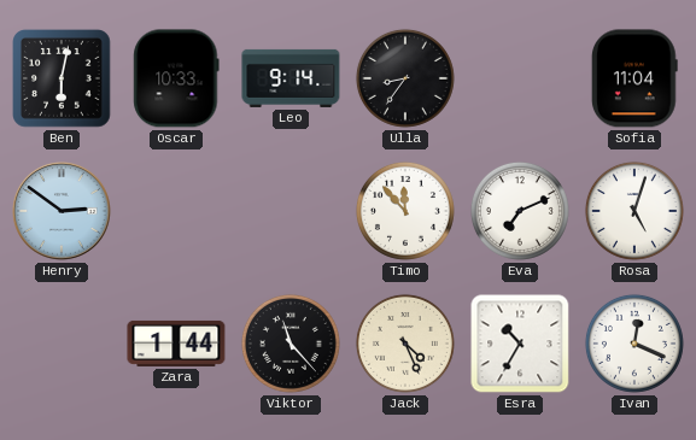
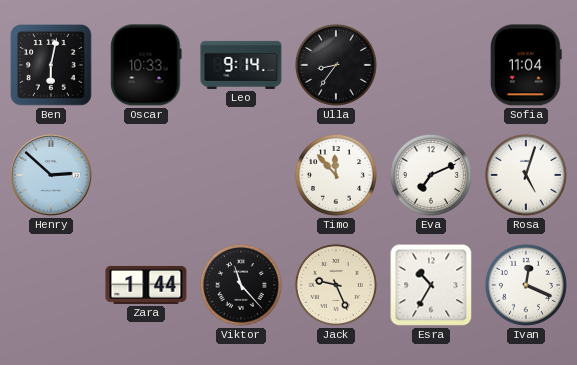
Henry: 2:51 -> 2:52
Jack: 4:26 -> 9:26
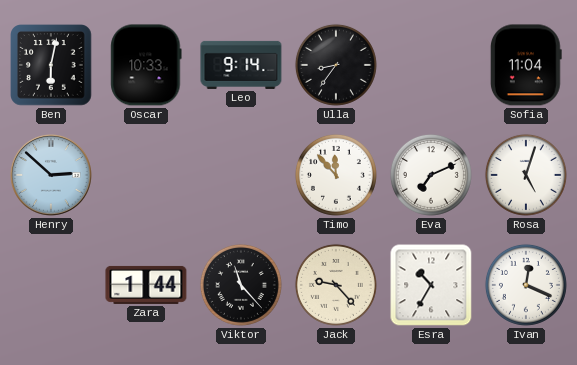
Jack: 9:26 -> 9:23
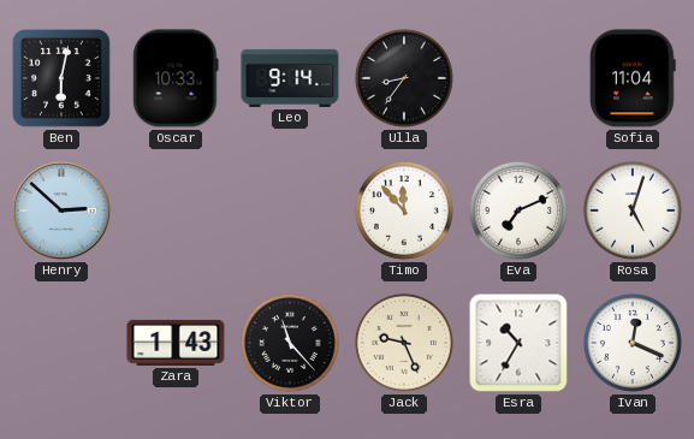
Zara: 1:44 -> 1:43
Jack: 9:23 -> 9:26
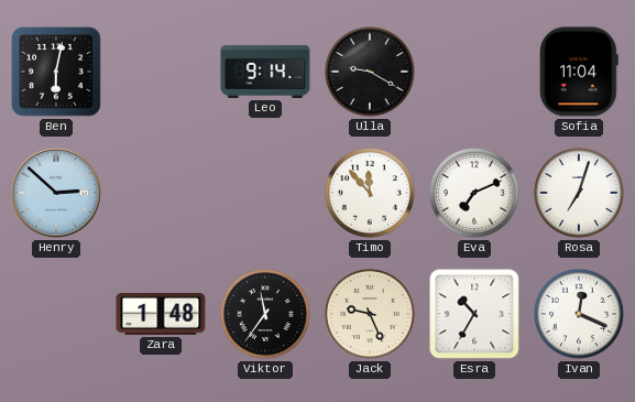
Oscar: 10:33 -> none
Ulla: 8:36 -> 9:20
Rosa: 5:03 -> 7:03
Zara: 1:43 -> 1:48
Viktor: 11:23 -> 11:36
